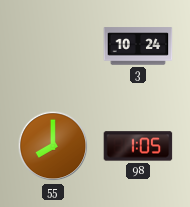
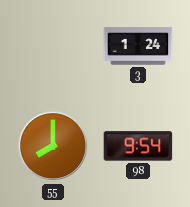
3: 10:24 -> 1:24
98: 1:05 -> 9:54
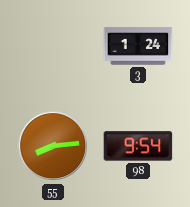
55: 8:00 -> 8:14
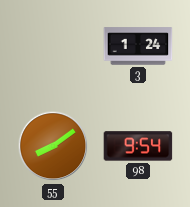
55: 8:14 -> 8:09
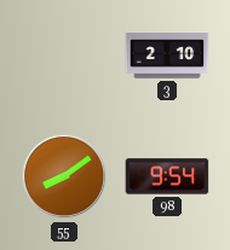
3: 1:24 -> 2:10
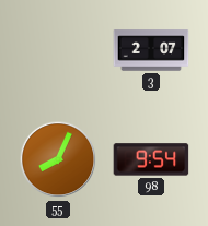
3: 2:10 -> 2:07
55: 8:09 -> 8:04
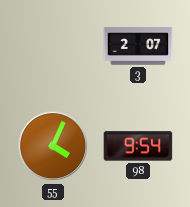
55: 8:04 -> 4:04
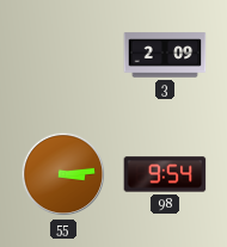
3: 2:07 -> 2:09
55: 4:04 -> 3:14
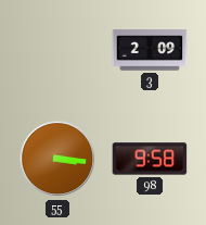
55: 3:14 -> 3:16
98: 9:54 -> 9:58
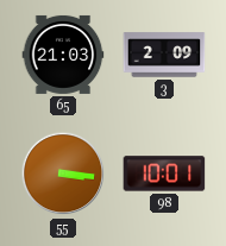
65: none -> 21:03
98: 9:58 -> 10:01
